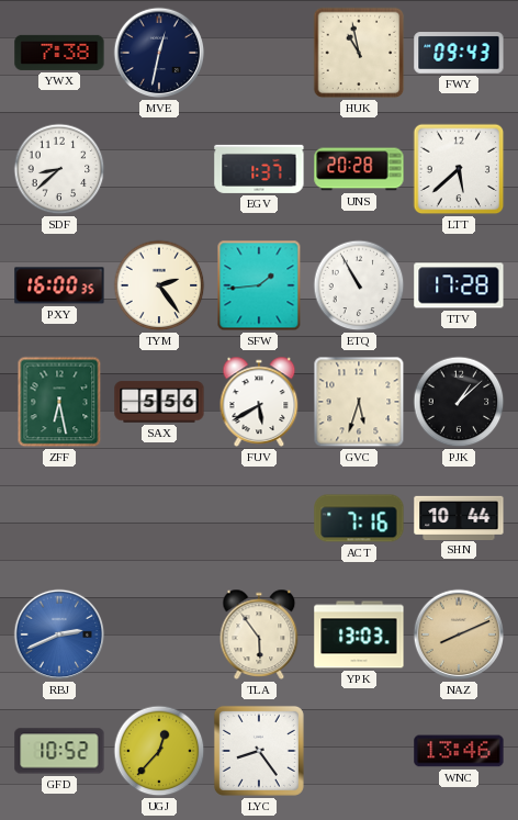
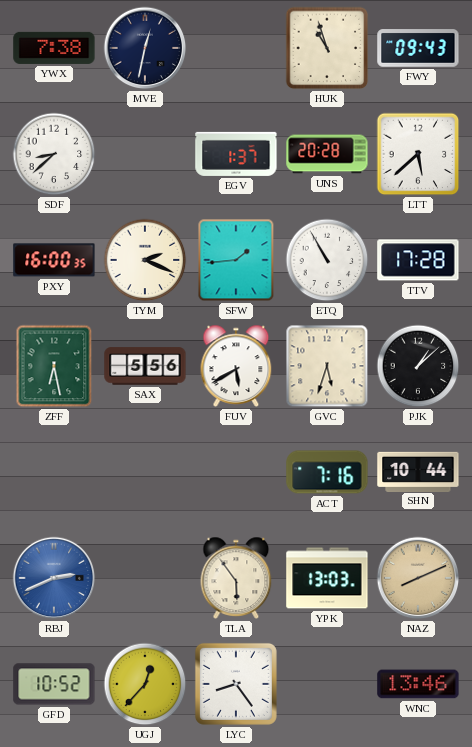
HUK: 10:58 -> 10:57
TYM: 2:24 -> 2:19
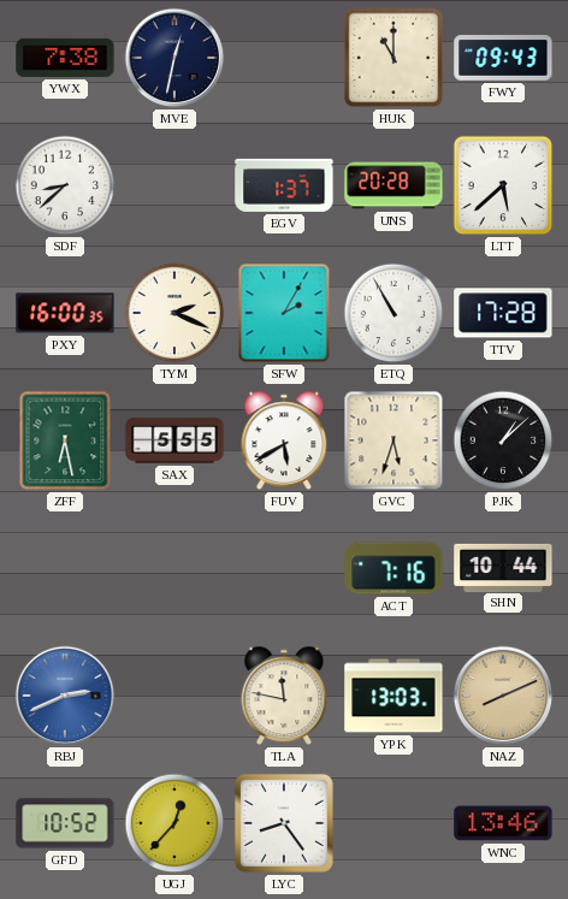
HUK: 10:57 -> 11:00
SFW: 1:44 -> 2:05
SAX: 5:56 -> 5:55
TLA: 5:54 -> 11:47
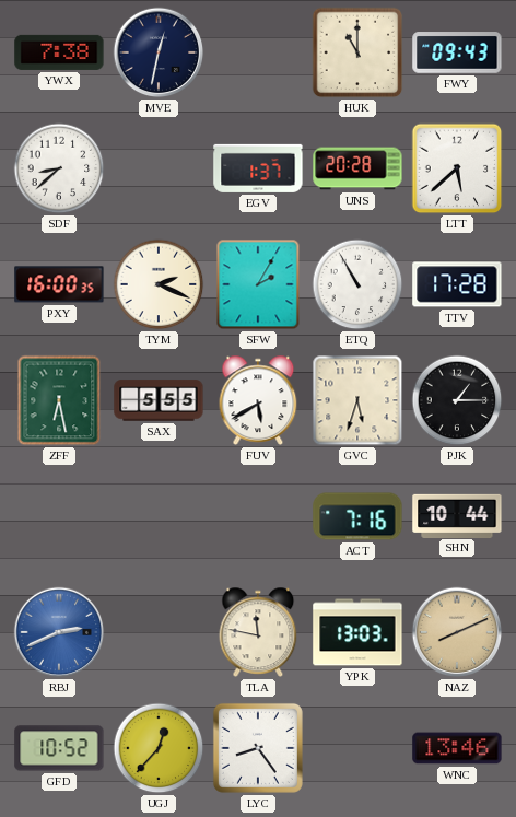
PJK: 1:08 -> 1:15
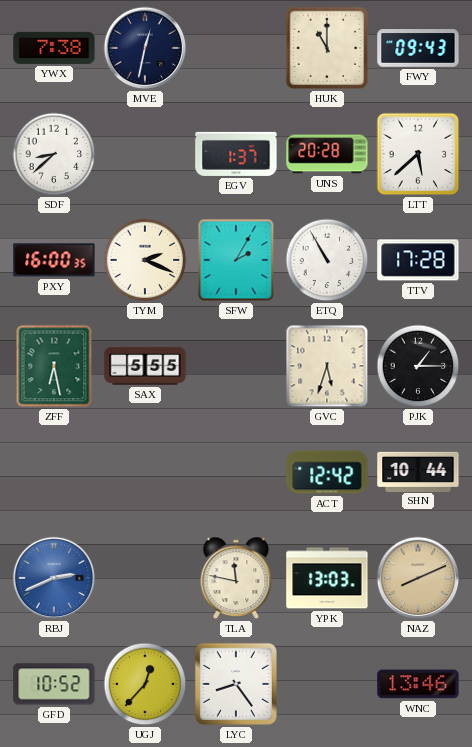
FUV: 5:40 -> none
ACT: 7:16 -> 12:42
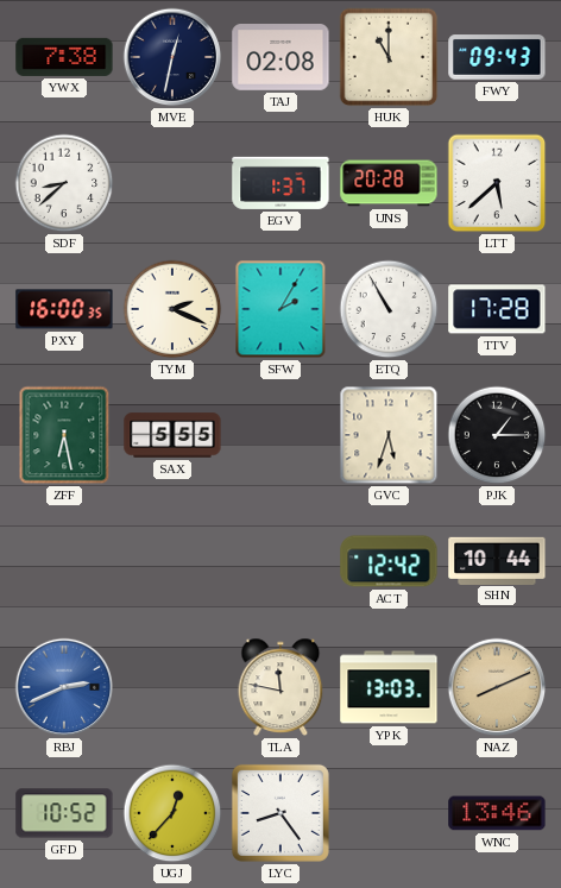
TAJ: none -> 02:08
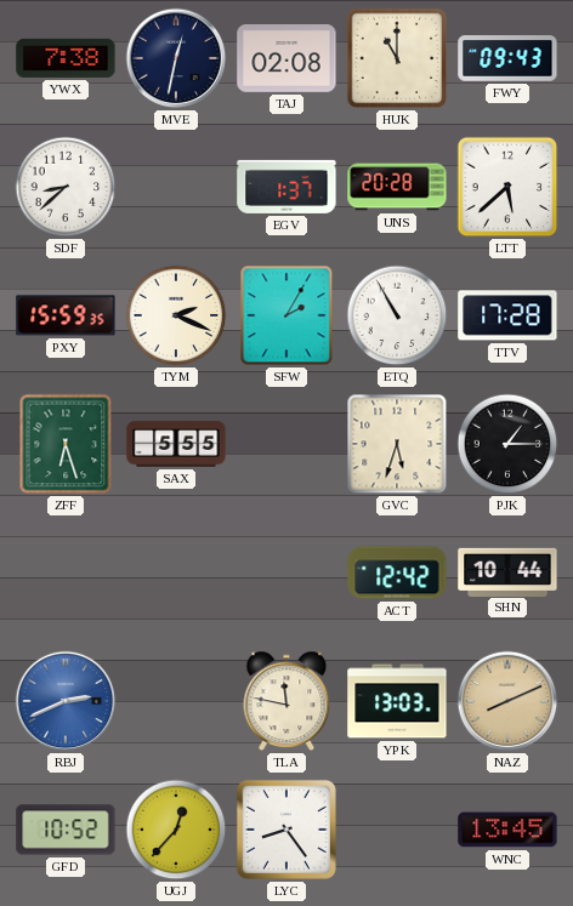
PXY: 16:00 -> 15:59
ZFF: 6:28 -> 6:27
WNC: 13:46 -> 13:45
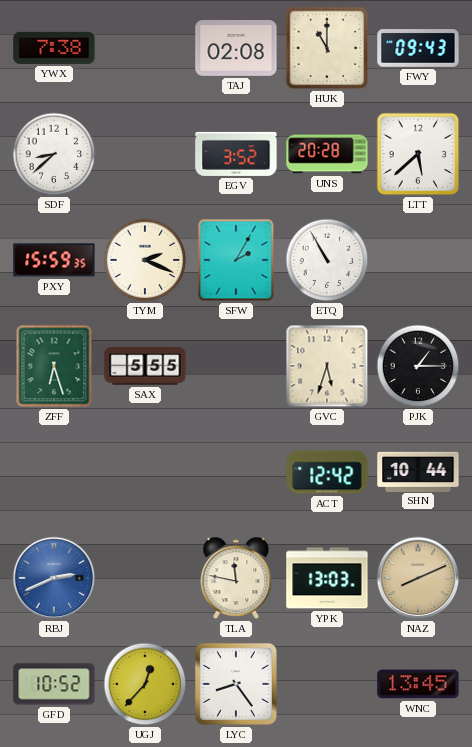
MVE: 12:32 -> none
EGV: 1:37 -> 3:52
TTV: 17:28 -> none
